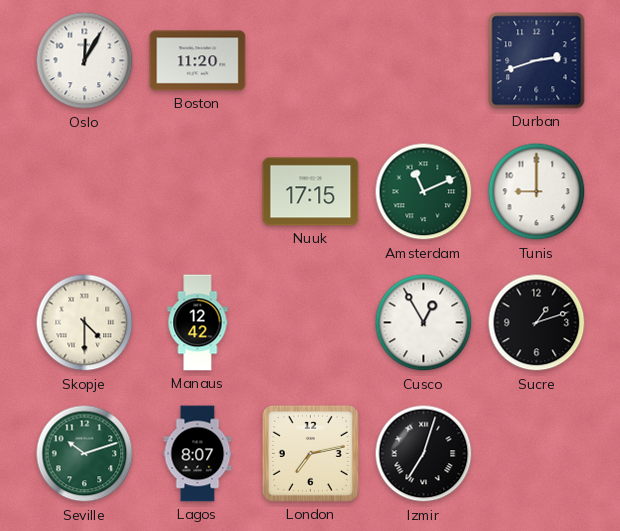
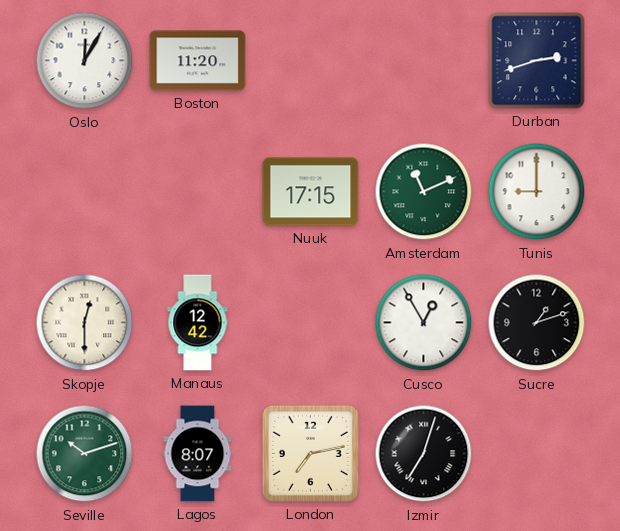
Skopje: 4:30 -> 12:30
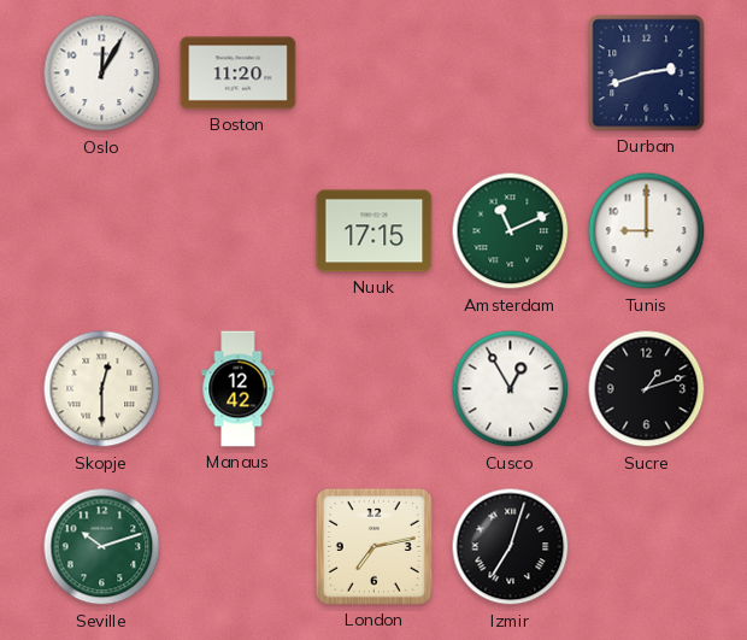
Lagos: 8:07 -> none
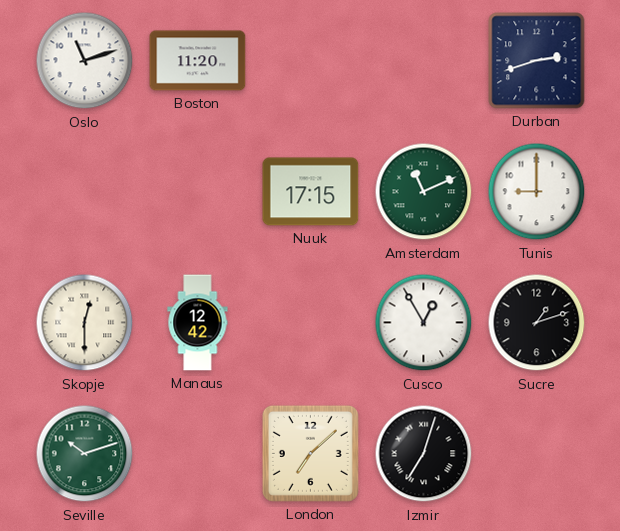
Oslo: 12:05 -> 11:12
London: 7:13 -> 7:08
